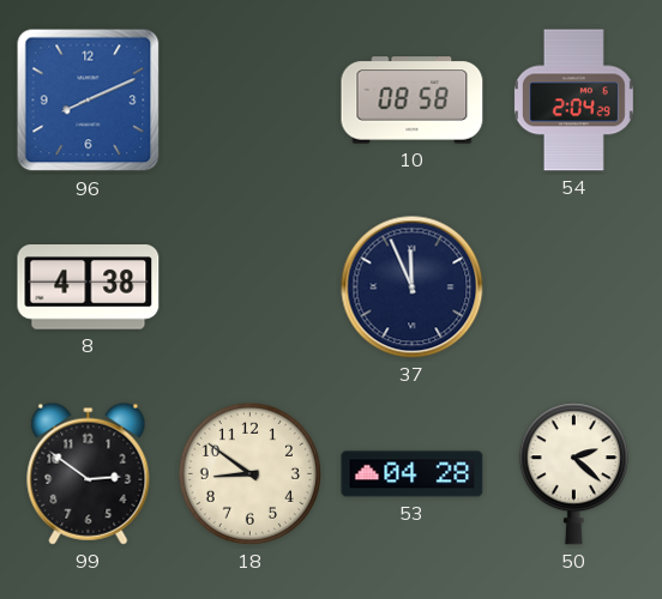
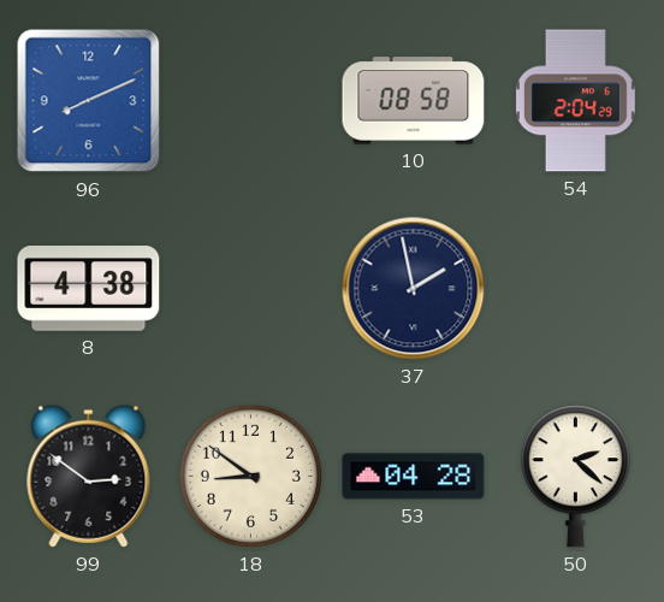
37: 11:56 -> 1:58
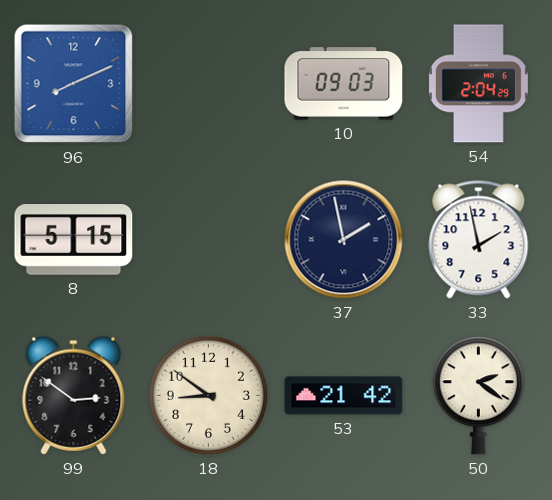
10: 08:58 -> 09:03
8: 4:38 -> 5:15
33: none -> 1:58
53: 04:28 -> 21:42
50: 2:22 -> 2:21
